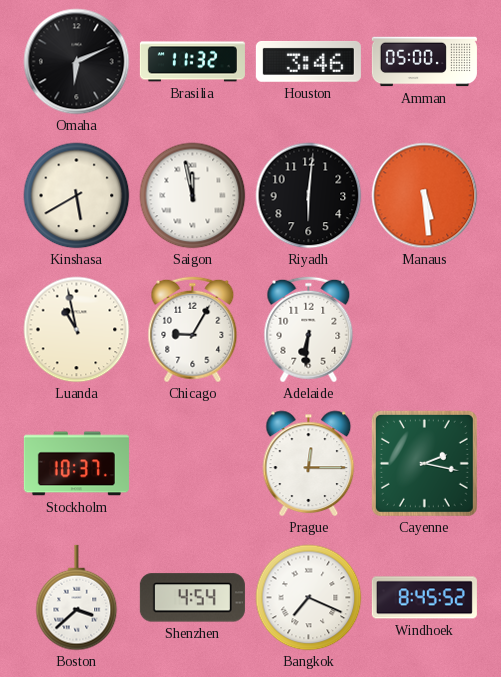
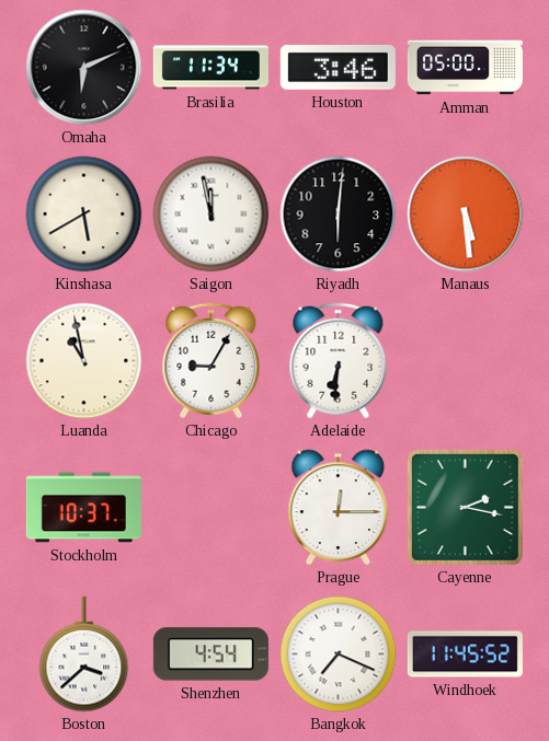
Brasilia: 11:32 -> 11:34
Windhoek: 8:45 -> 11:45
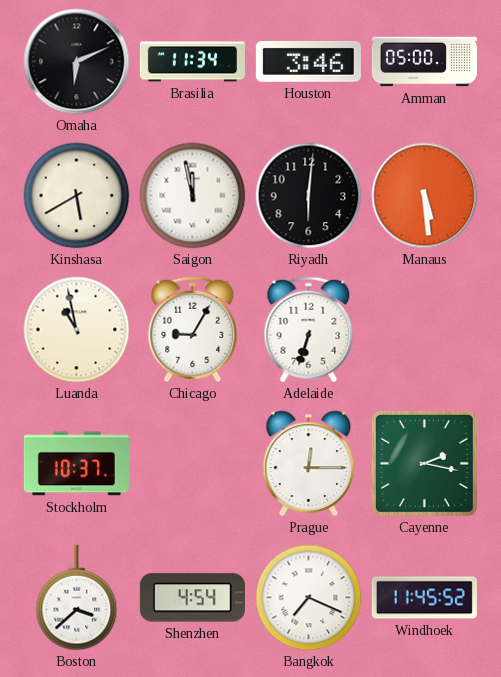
Adelaide: 6:31 -> 6:33
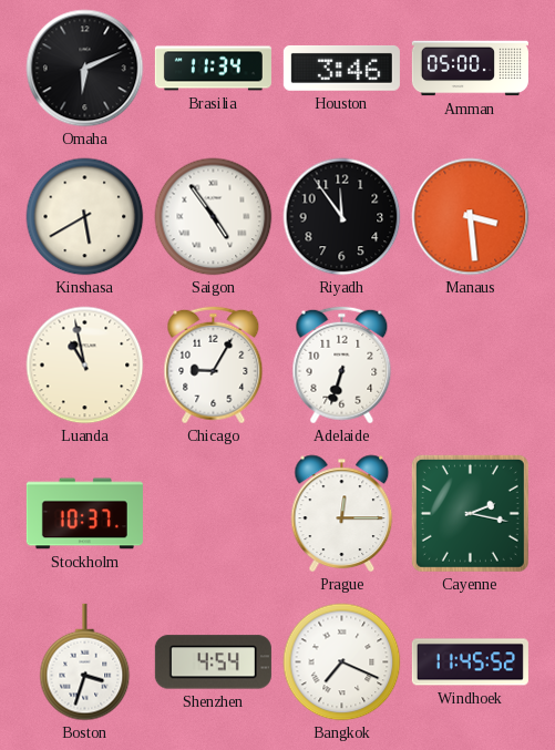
Saigon: 11:58 -> 4:54
Riyadh: 6:01 -> 11:54
Manaus: 5:29 -> 3:29
Boston: 3:38 -> 3:33
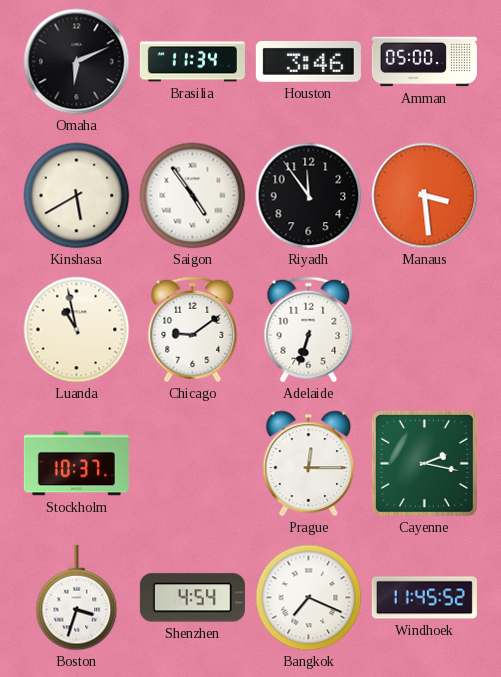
Chicago: 9:05 -> 9:09
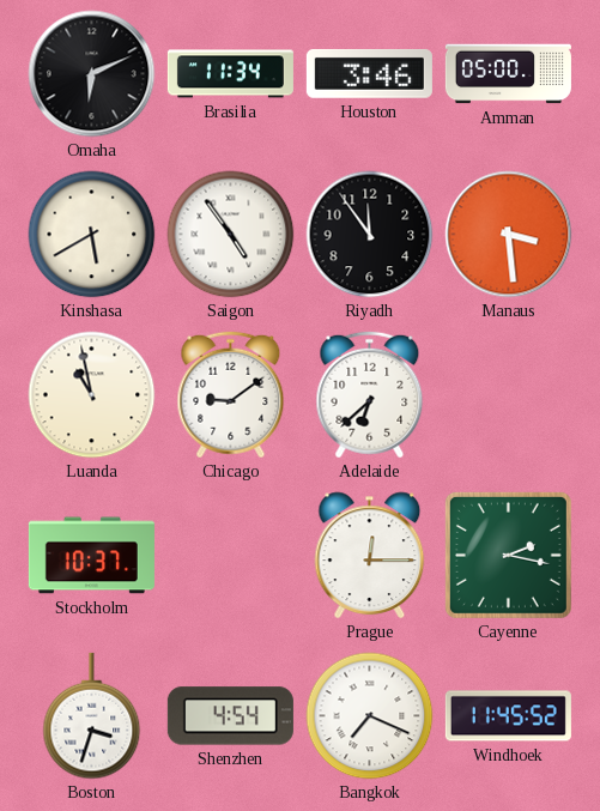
Adelaide: 6:33 -> 6:38
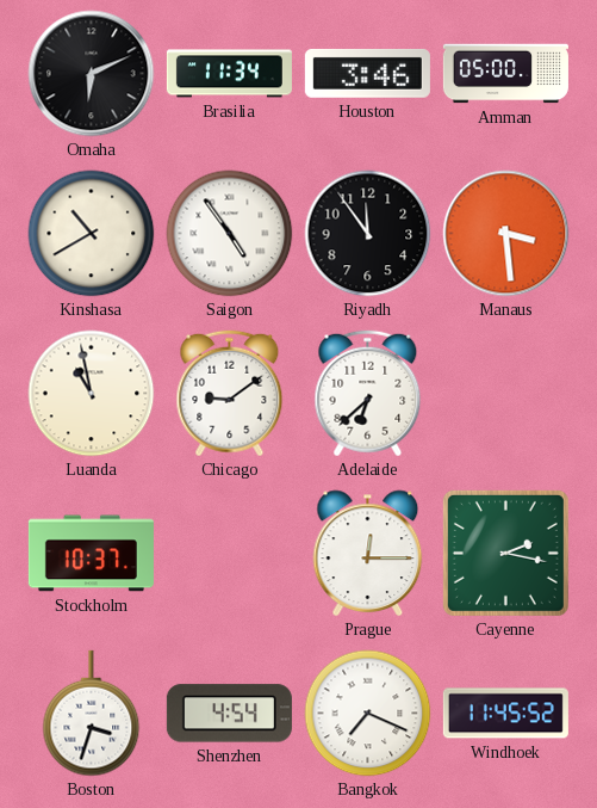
Kinshasa: 5:40 -> 10:40
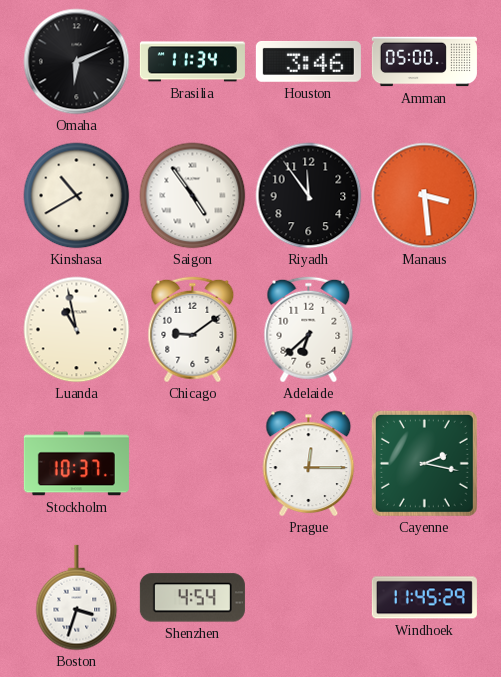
Bangkok: 7:19 -> none
Windhoek: 11:45:52 -> 11:45:29
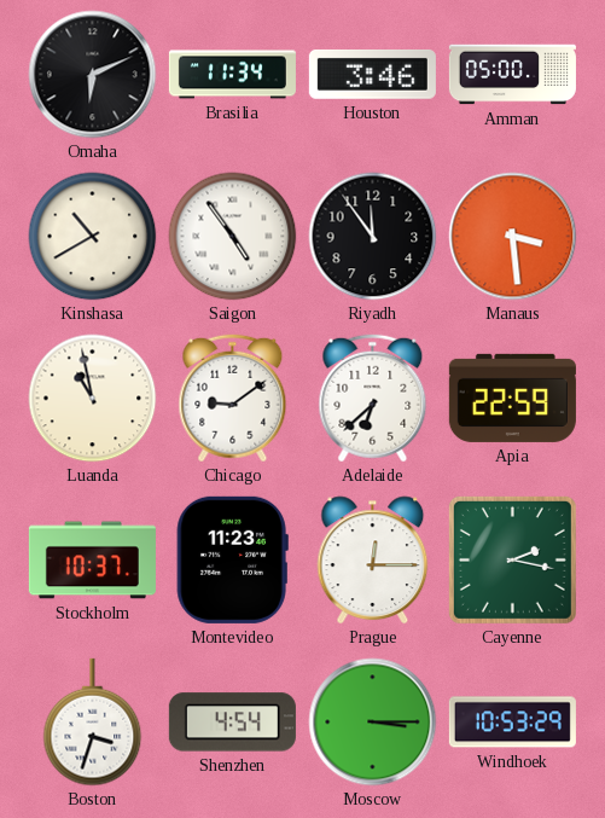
Apia: none -> 22:59
Montevideo: none -> 11:23
Moscow: none -> 3:15
Windhoek: 11:45 -> 10:53
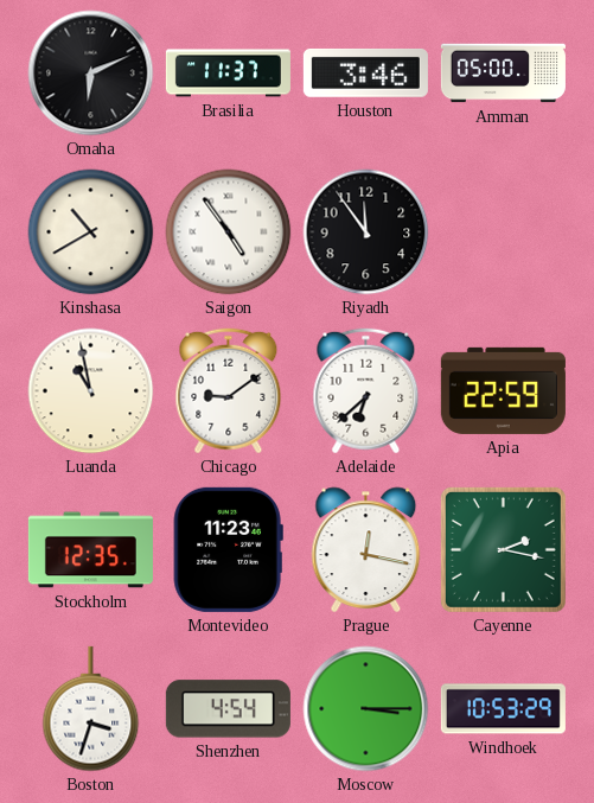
Brasilia: 11:34 -> 11:37
Manaus: 3:29 -> none
Stockholm: 10:37 -> 12:35
Prague: 12:15 -> 12:17
